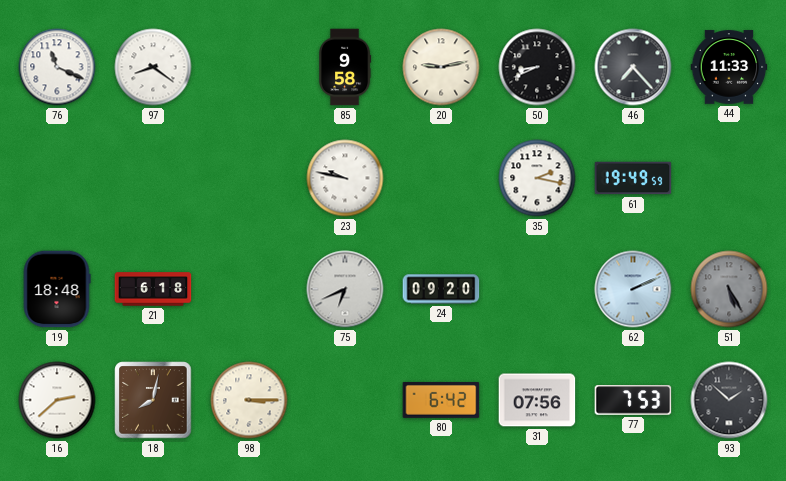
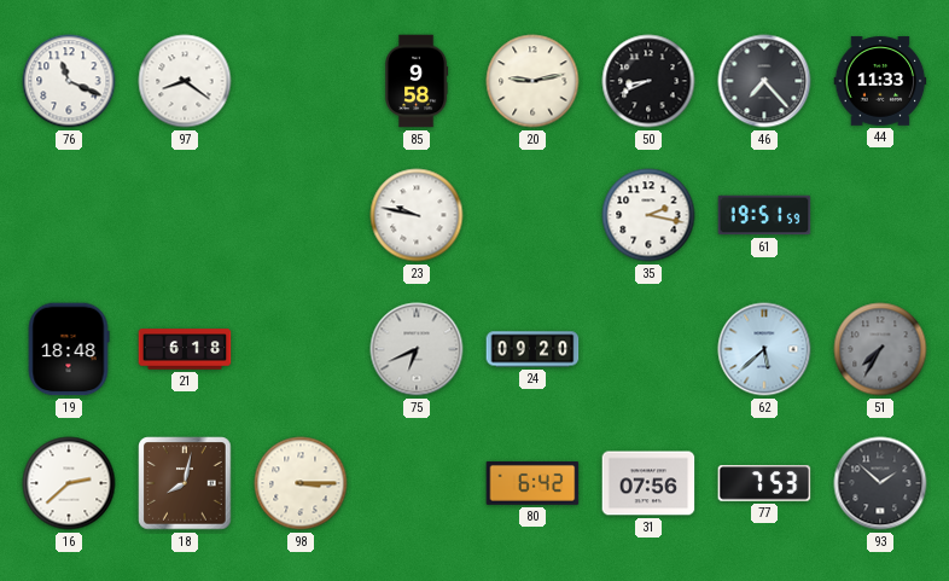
61: 19:49 -> 19:51
62: 2:11 -> 5:38
51: 5:25 -> 7:35
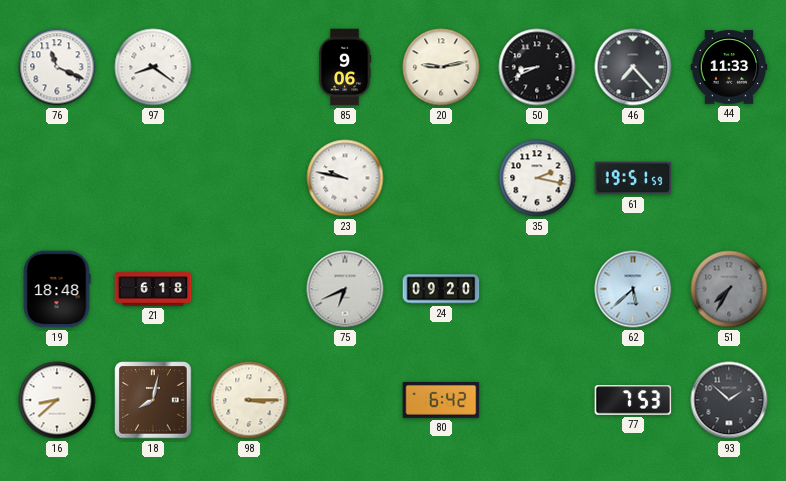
85: 9:58 -> 9:06
16: 2:38 -> 8:38
31: 07:56 -> none
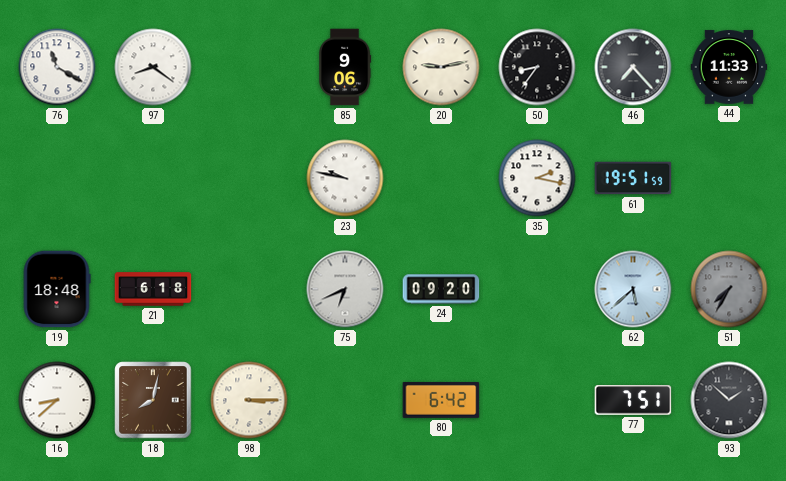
76: 11:19 -> 11:20
50: 8:41 -> 8:36
77: 7:53 -> 7:51
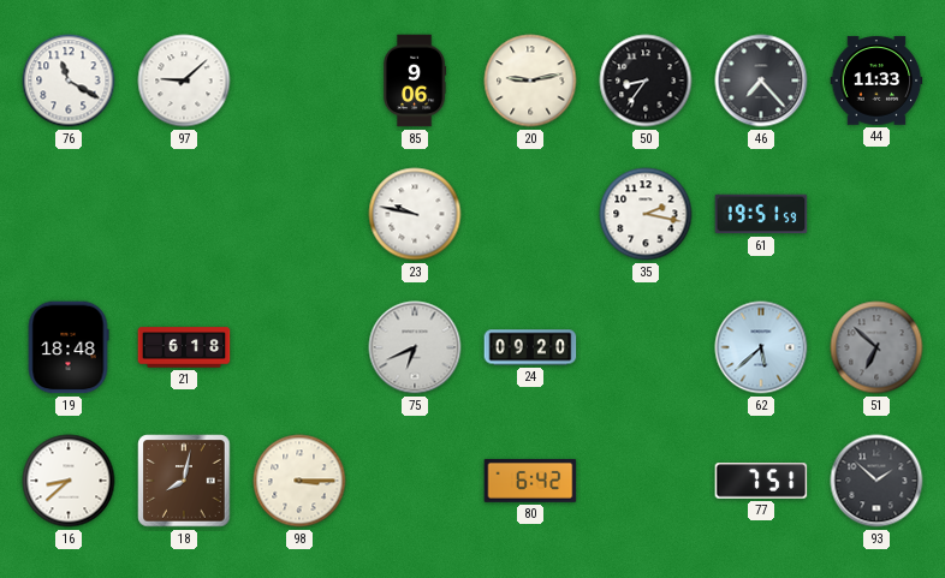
97: 8:21 -> 9:08
51: 7:35 -> 6:52
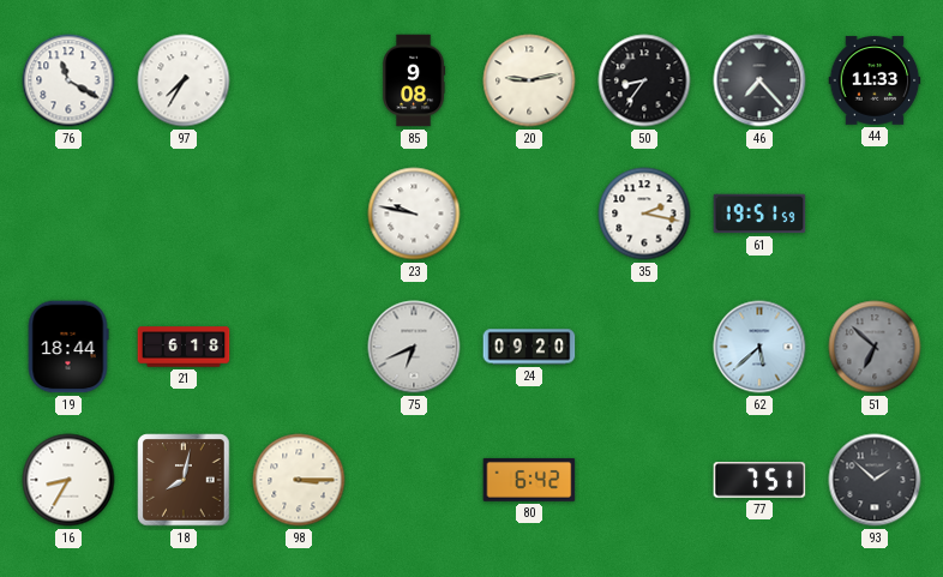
97: 9:08 -> 7:35
85: 9:06 -> 9:08
19: 18:48 -> 18:44
16: 8:38 -> 8:35
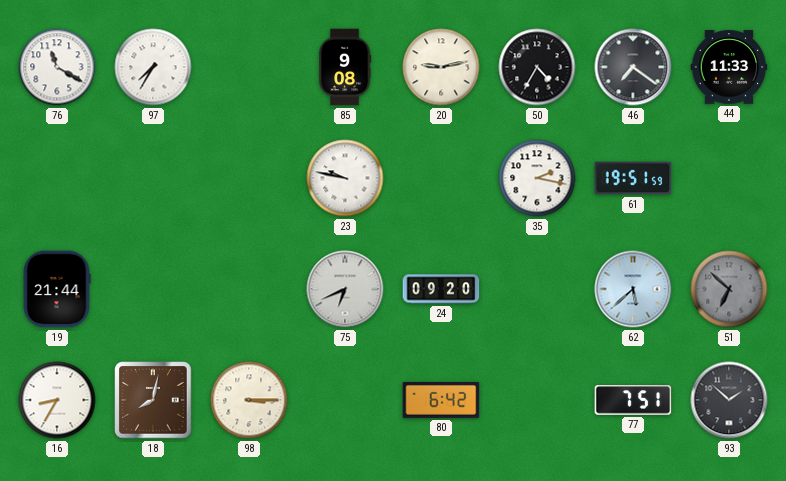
50: 8:36 -> 4:35
46: 7:23 -> 7:21
19: 18:44 -> 21:44
21: 6:18 -> none
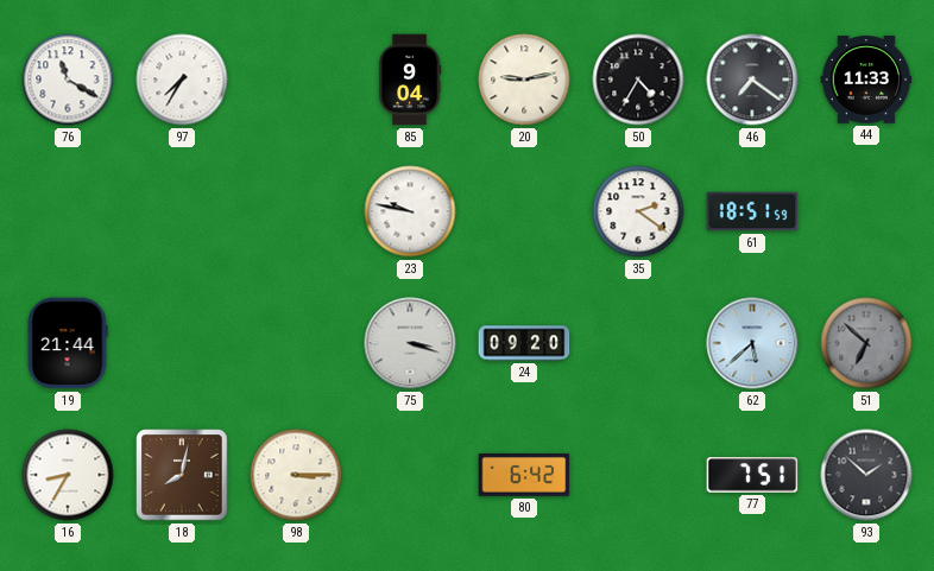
85: 9:08 -> 9:04
35: 2:17 -> 2:21
61: 19:51 -> 18:51
75: 6:41 -> 3:18
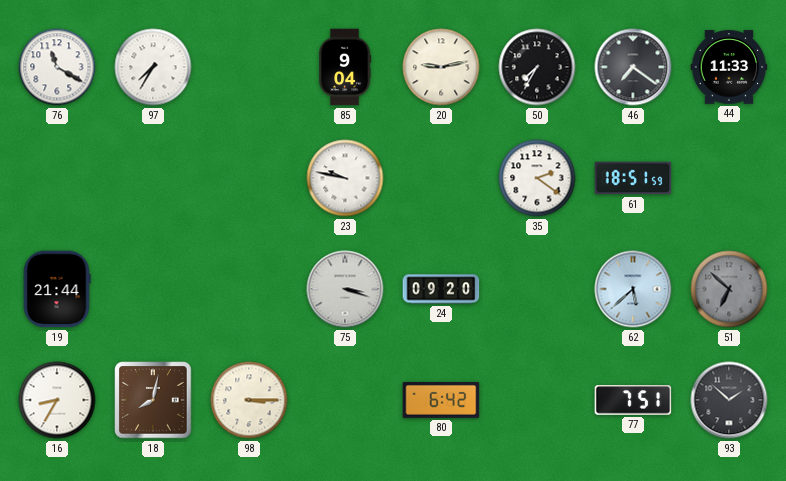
50: 4:35 -> 7:35
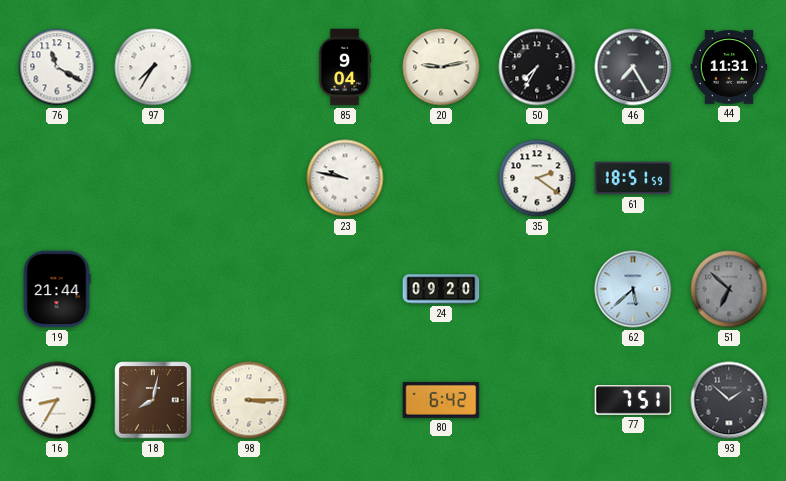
46: 7:21 -> 7:25
44: 11:33 -> 11:31
75: 3:18 -> none
